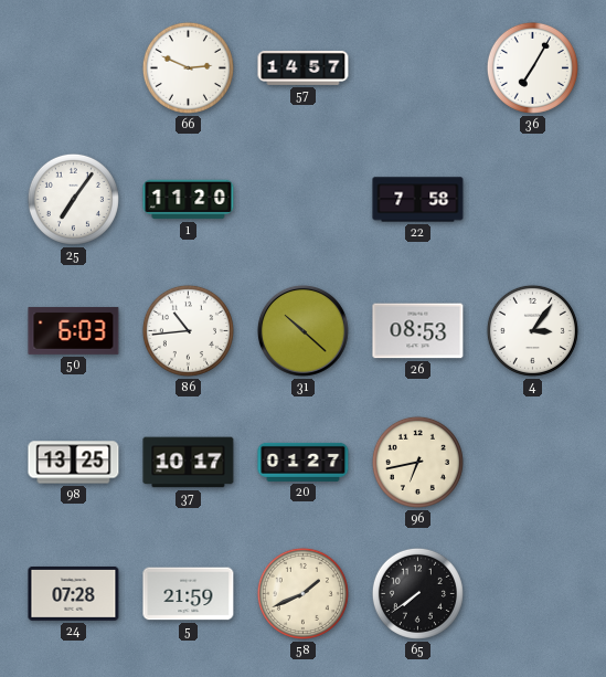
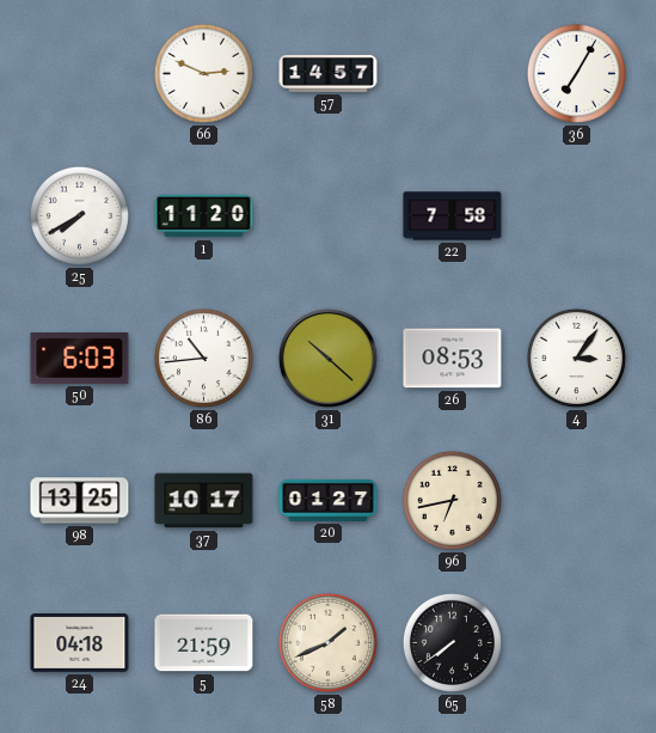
25: 7:06 -> 7:40
24: 07:28 -> 04:18
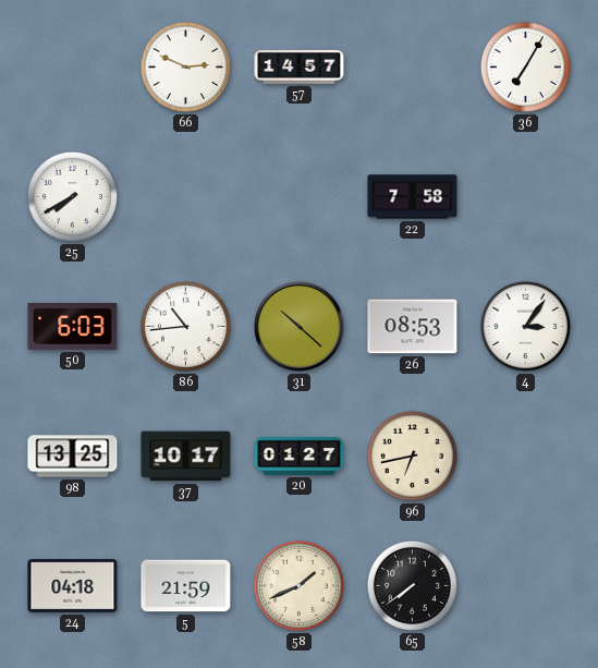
1: 11:20 -> none
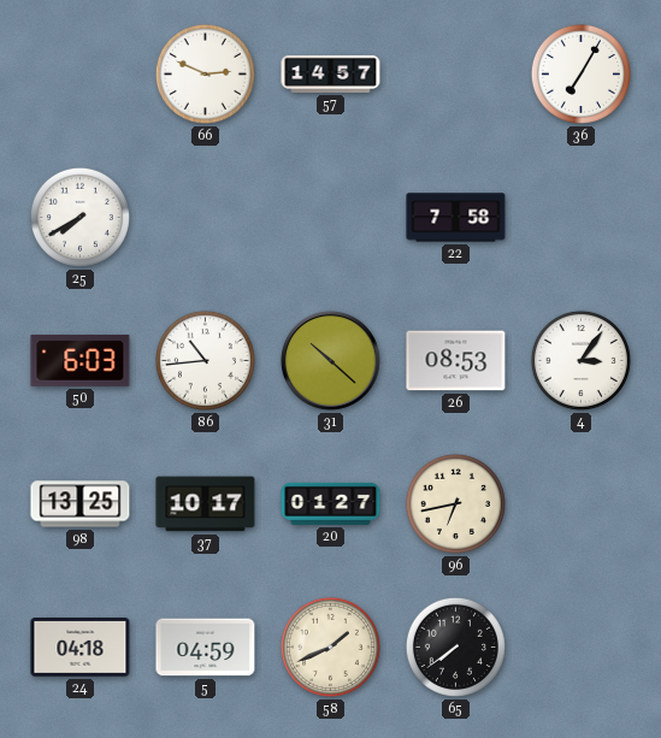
5: 21:59 -> 04:59
